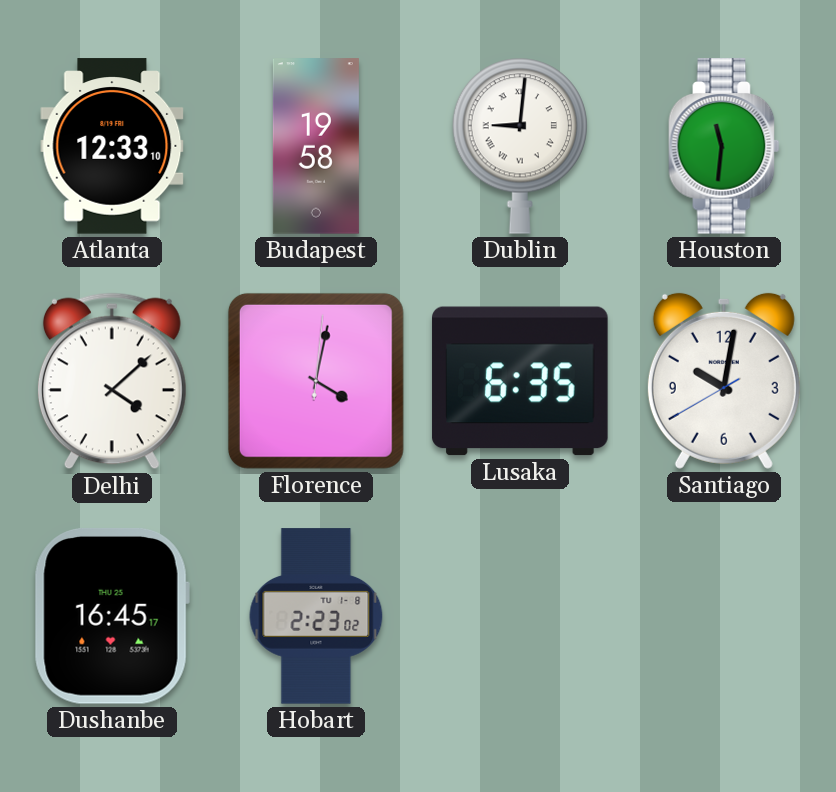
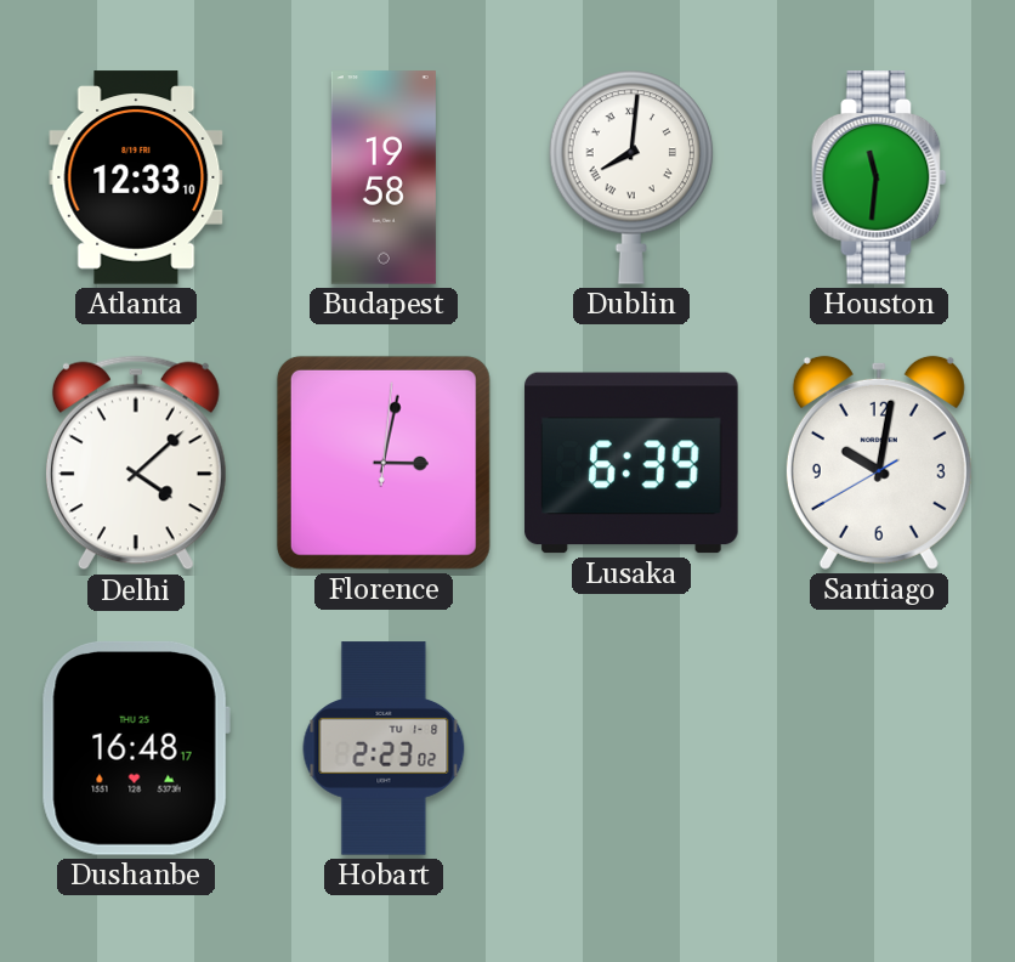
Dublin: 9:01 -> 8:01
Florence: 4:02 -> 3:02
Lusaka: 6:35 -> 6:39
Dushanbe: 16:45 -> 16:48
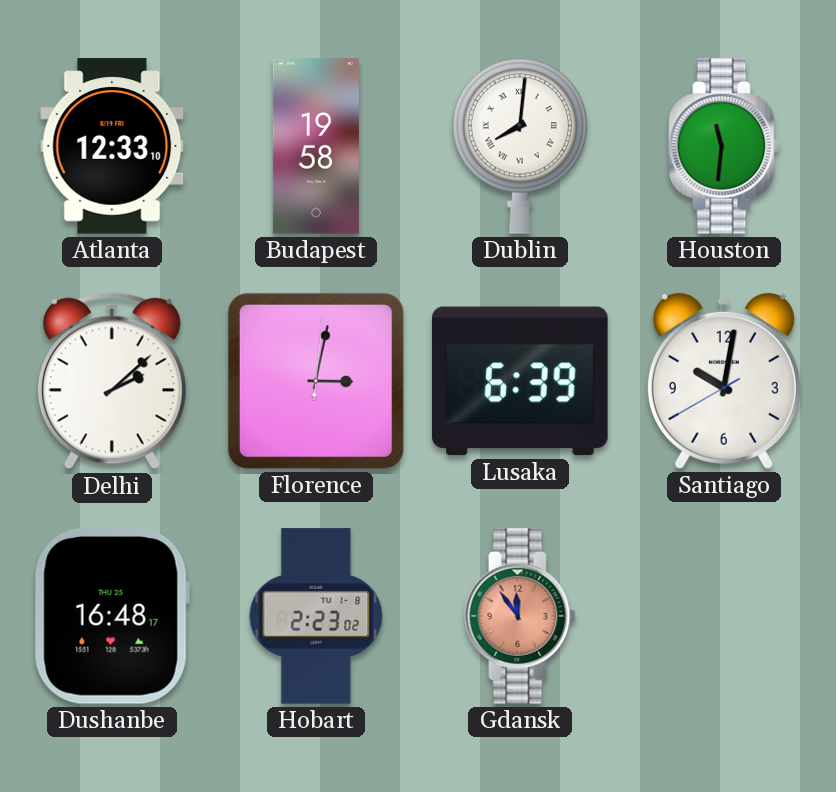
Delhi: 4:08 -> 2:08
Gdansk: none -> 11:54
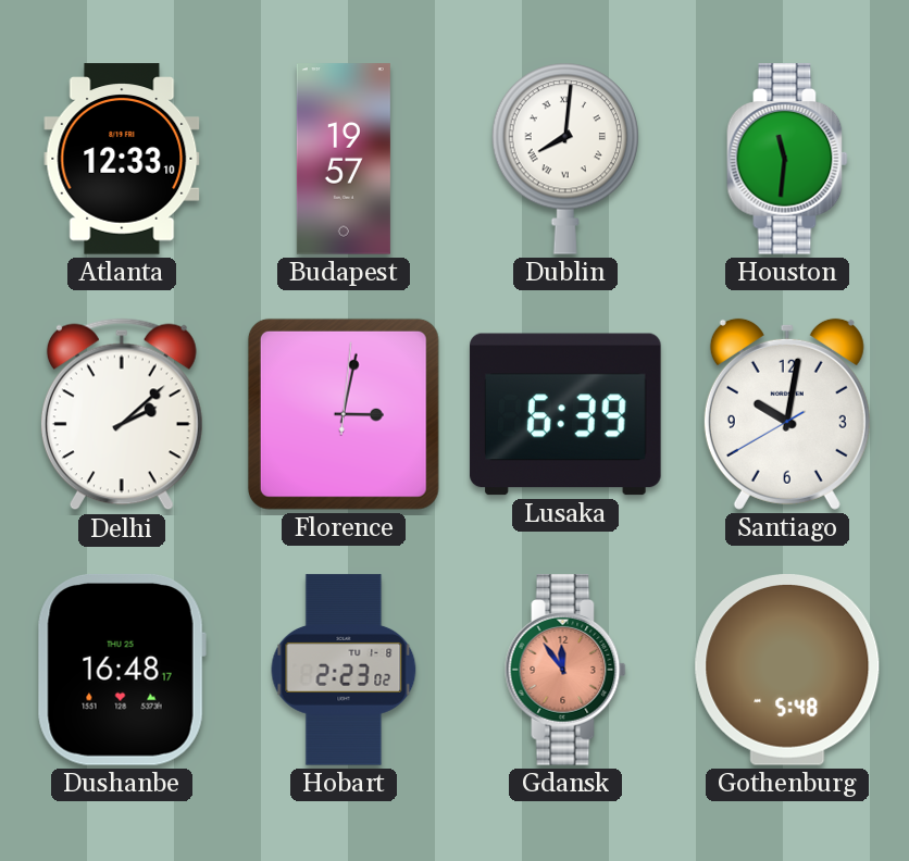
Budapest: 19:58 -> 19:57
Gothenburg: none -> 5:48
